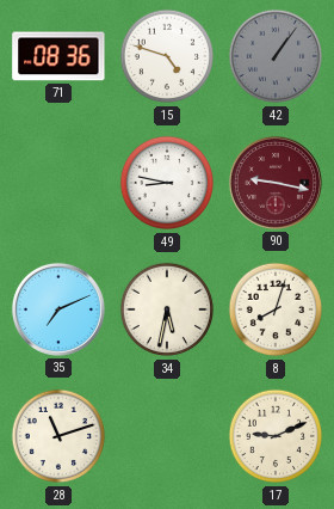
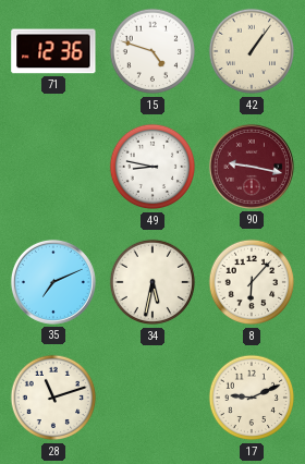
71: 08:36 -> 12:36
42 dial: grey -> cream
8: 8:03 -> 6:07
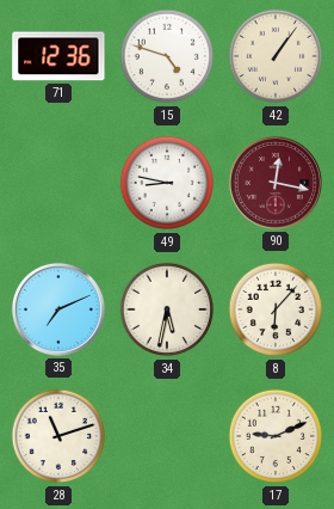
90: 9:17 -> 12:17
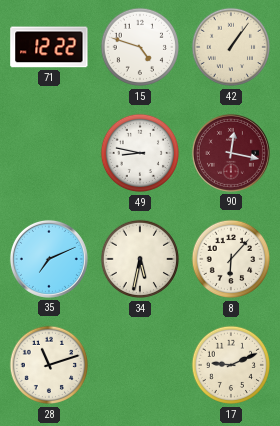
71: 12:36 -> 12:22
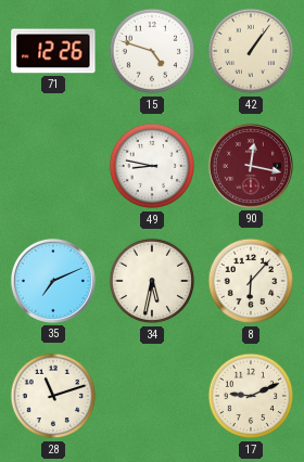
71: 12:22 -> 12:26
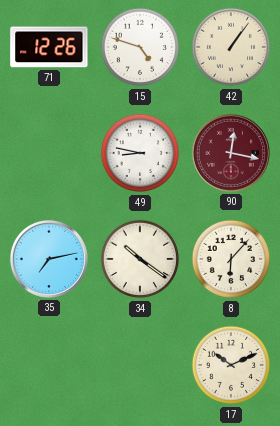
35: 7:11 -> 7:13
34: 5:32 -> 10:21
28: 11:12 -> none
17: 9:11 -> 10:11
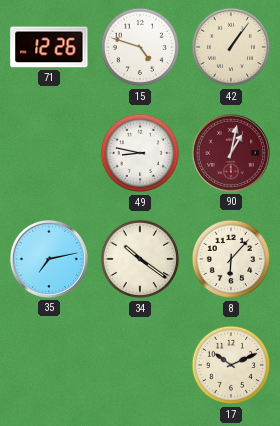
90: 12:17 -> 1:02
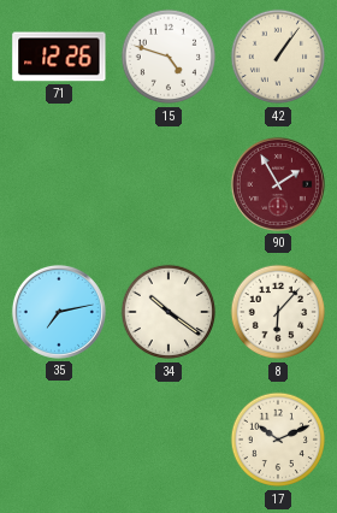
49: 8:47 -> none
90: 1:02 -> 1:55
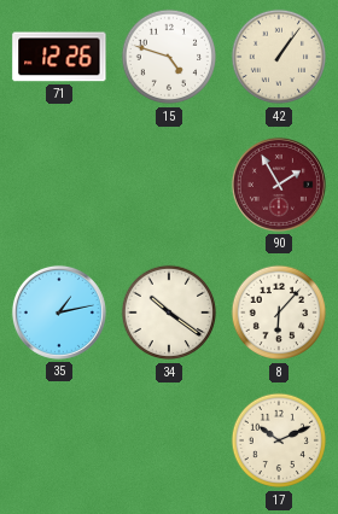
35: 7:13 -> 1:13
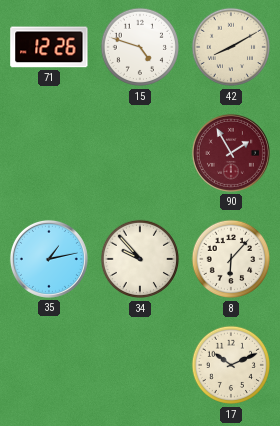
42: 1:06 -> 8:10
34: 10:21 -> 9:53
